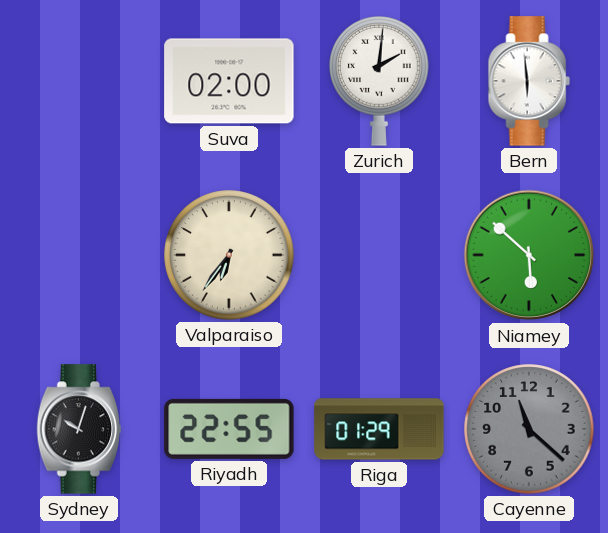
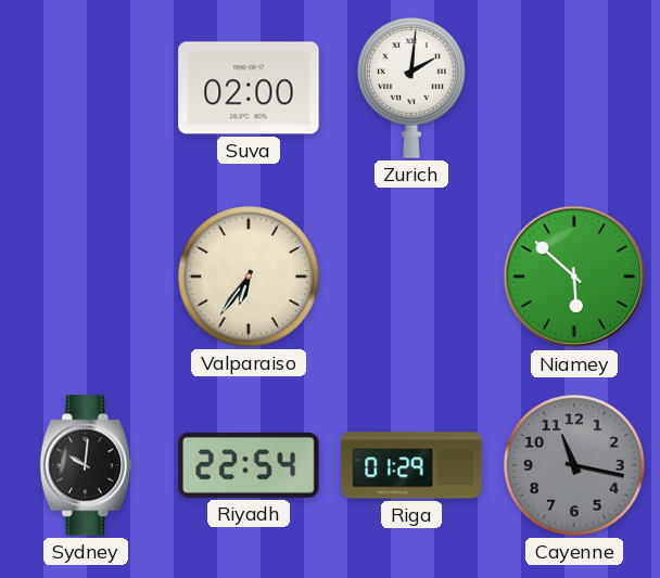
Bern: 5:59 -> none
Sydney: 10:03 -> 10:01
Riyadh: 22:55 -> 22:54
Cayenne: 11:22 -> 11:17
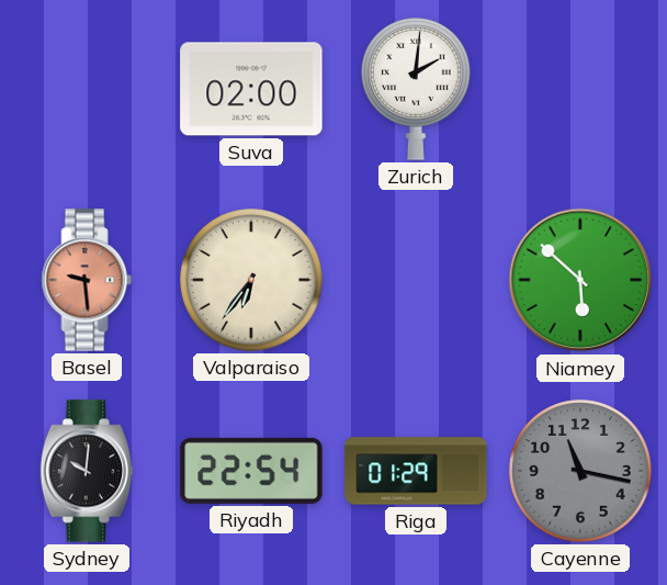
Basel: none -> 9:29
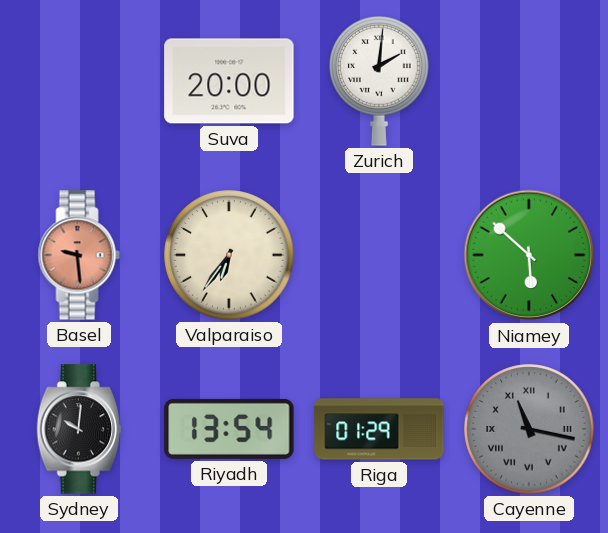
Suva: 02:00 -> 20:00
Riyadh: 22:54 -> 13:54
Cayenne numerals: Arabic -> Roman
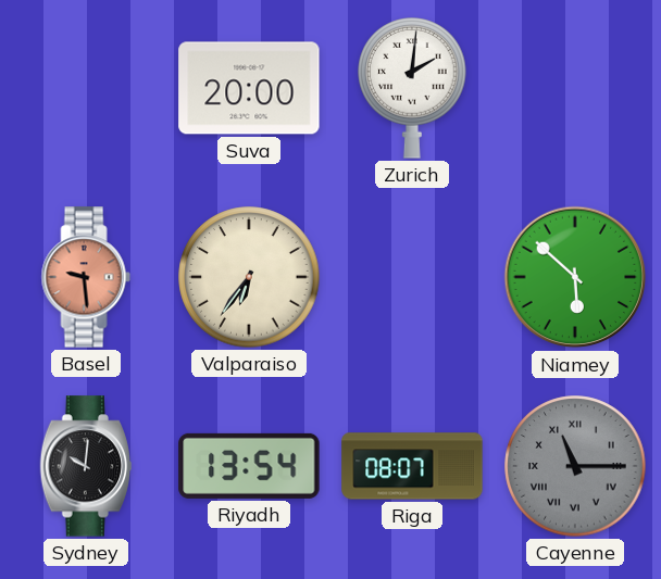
Riga: 01:29 -> 08:07
Cayenne: 11:17 -> 11:15
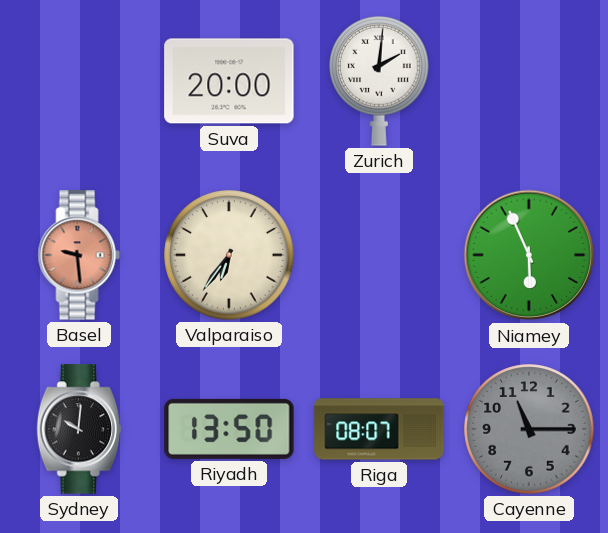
Niamey: 5:52 -> 5:56
Riyadh: 13:54 -> 13:50
Cayenne numerals: Roman -> Arabic
